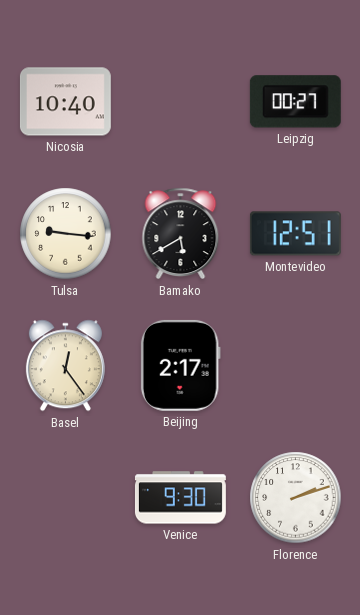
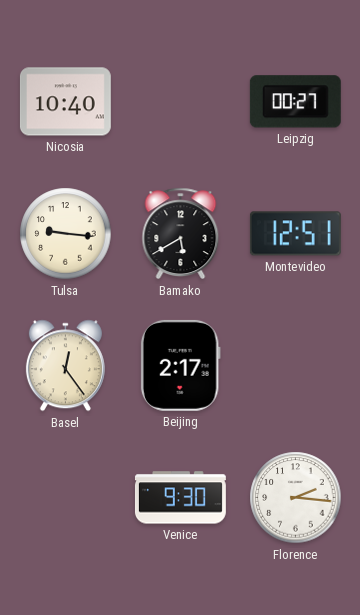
Florence: 2:12 -> 2:16
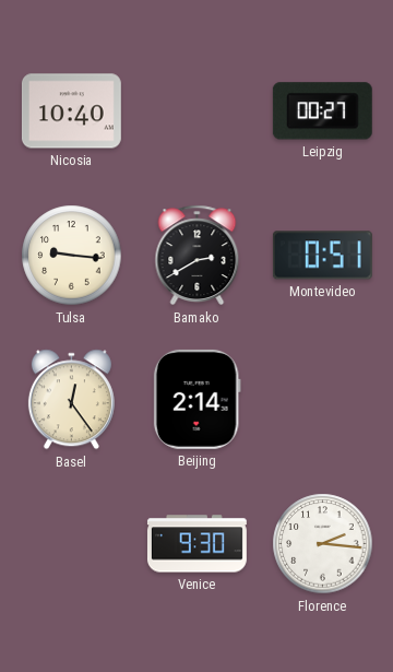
Bamako: 5:40 -> 2:40
Montevideo: 12:51 -> 0:51
Beijing: 2:17 -> 2:14
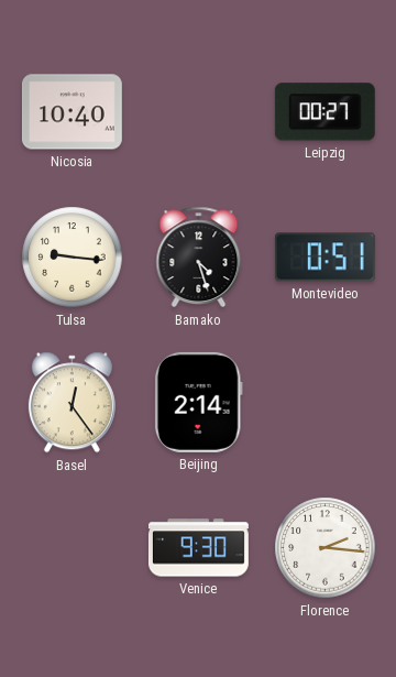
Bamako: 2:40 -> 4:27
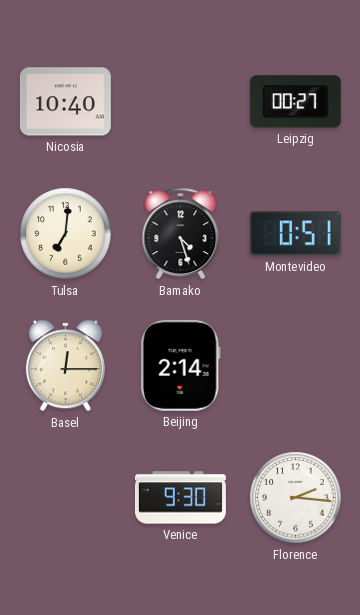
Tulsa: 9:16 -> 7:01
Basel: 12:24 -> 12:15
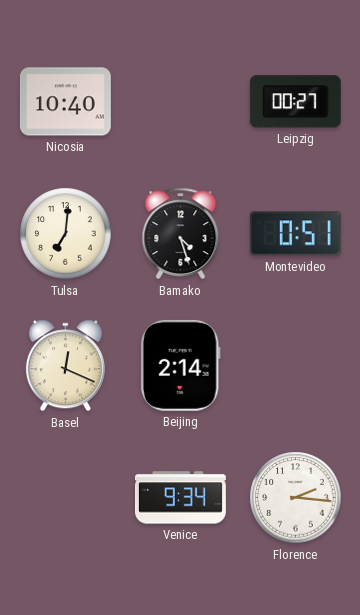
Basel: 12:15 -> 12:19
Venice: 9:30 -> 9:34
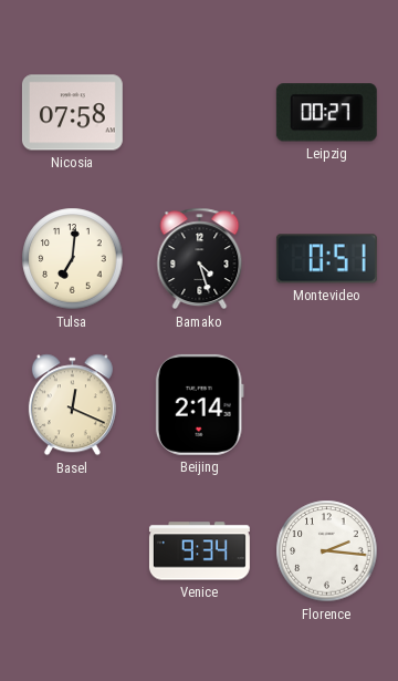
Nicosia: 10:40 -> 07:58
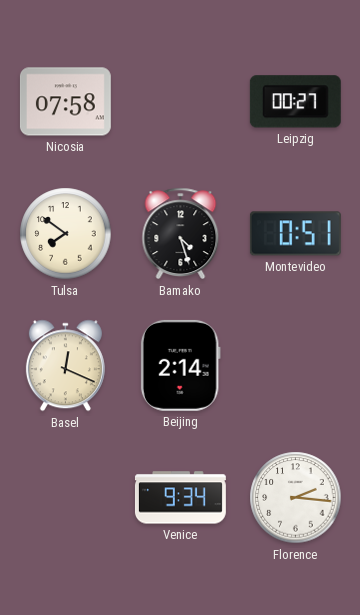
Tulsa: 7:01 -> 7:51
